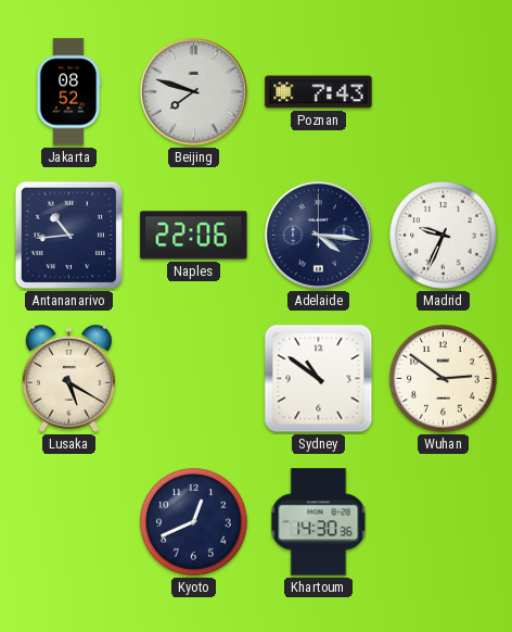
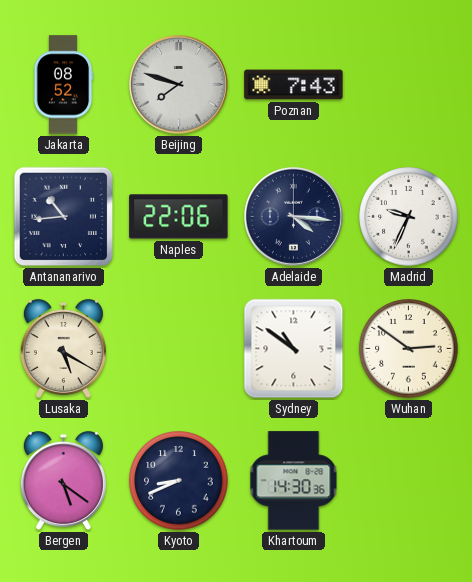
Bergen: none -> 5:21
Kyoto: 12:41 -> 8:41
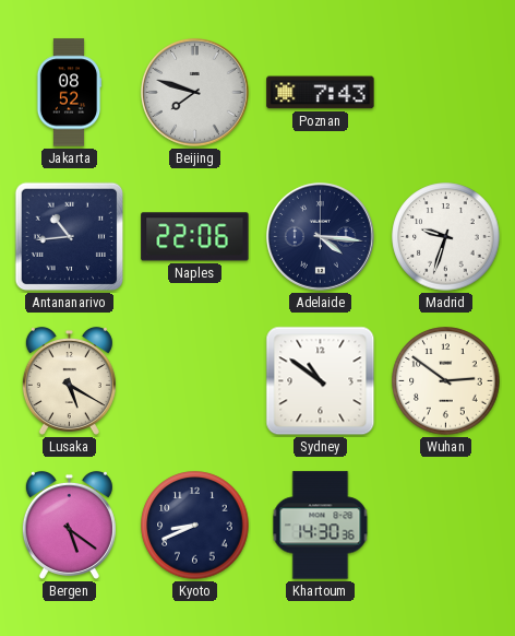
Madrid: 9:34 -> 9:33
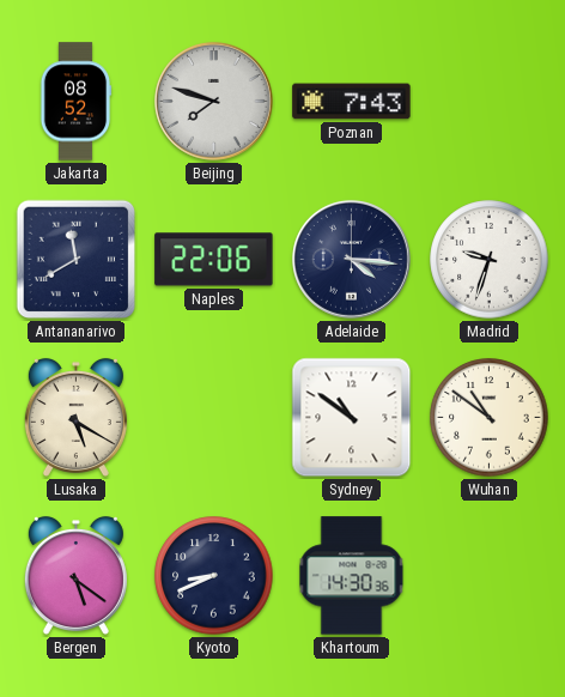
Antananarivo: 10:44 -> 11:40
Wuhan: 2:51 -> 10:51
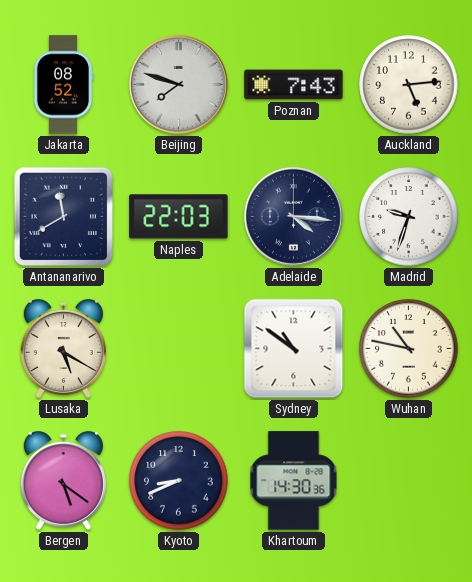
Auckland: none -> 5:14
Naples: 22:06 -> 22:03
Wuhan: 10:51 -> 10:47
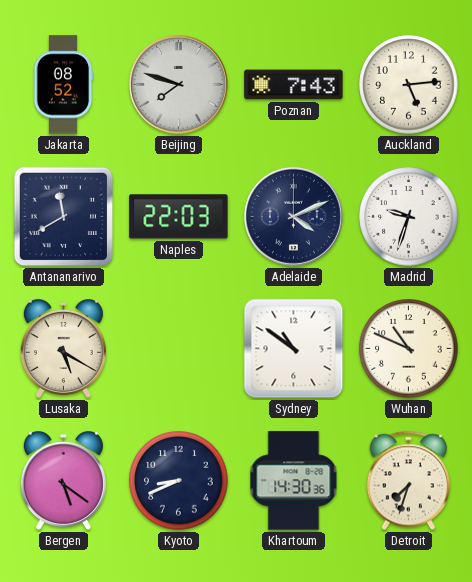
Adelaide: 4:16 -> 4:11
Wuhan: 10:47 -> 10:49
Detroit: none -> 7:33
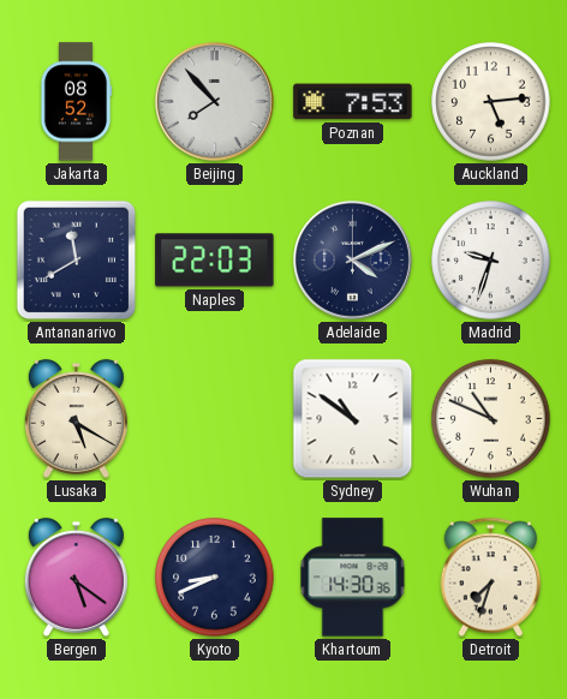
Beijing: 7:48 -> 7:53
Poznan: 7:43 -> 7:53
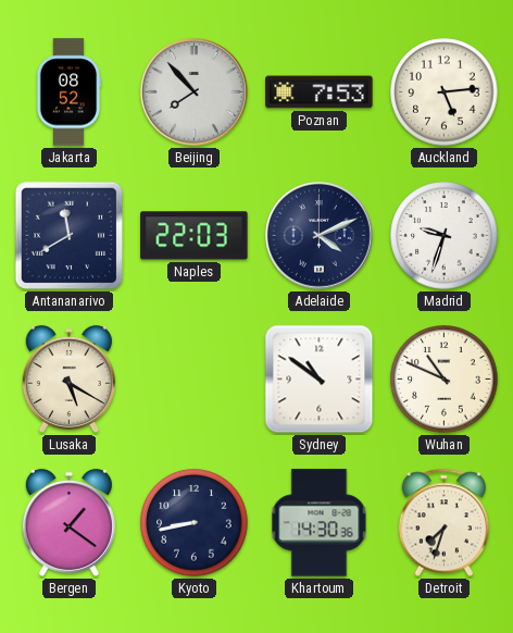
Bergen: 5:21 -> 1:21
Kyoto: 8:41 -> 8:43
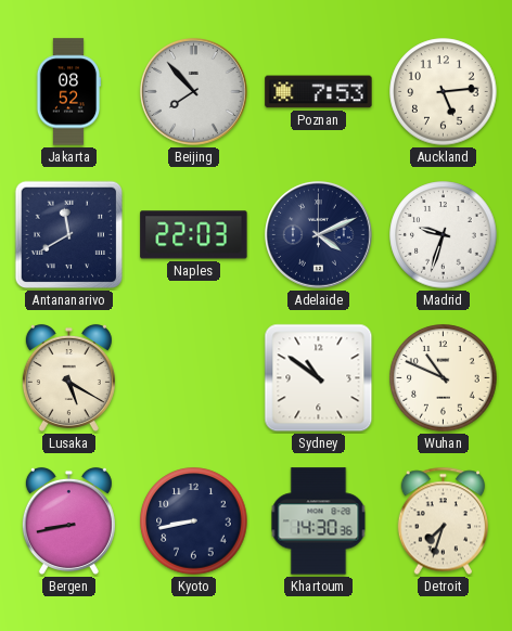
Bergen: 1:21 -> 8:43
